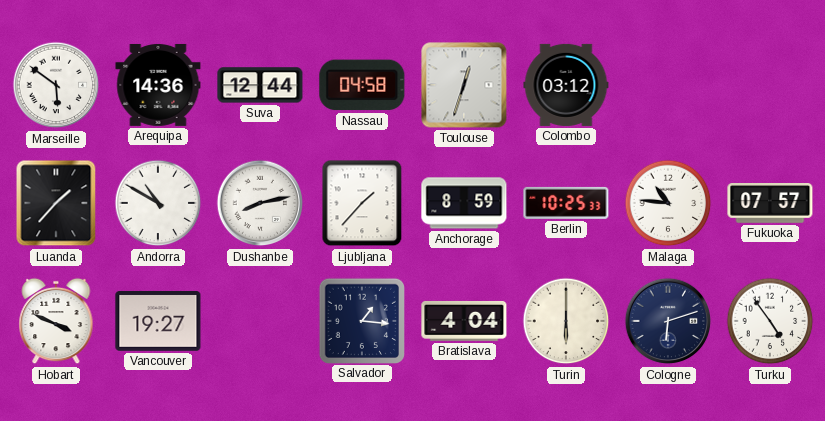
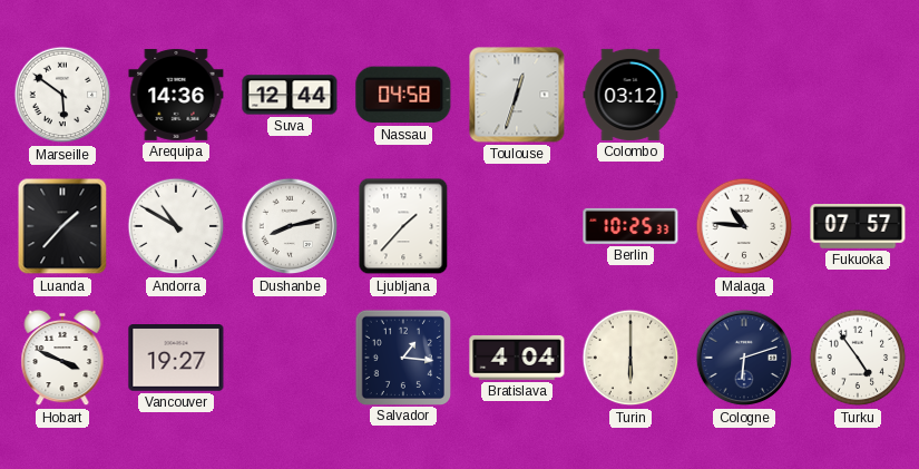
Anchorage: 8:59 -> none
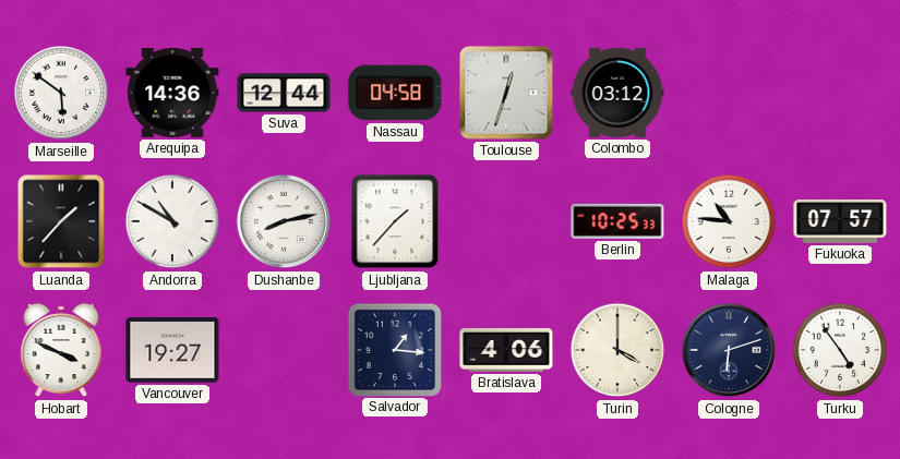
Bratislava: 4:04 -> 4:06
Turin: 6:00 -> 4:00
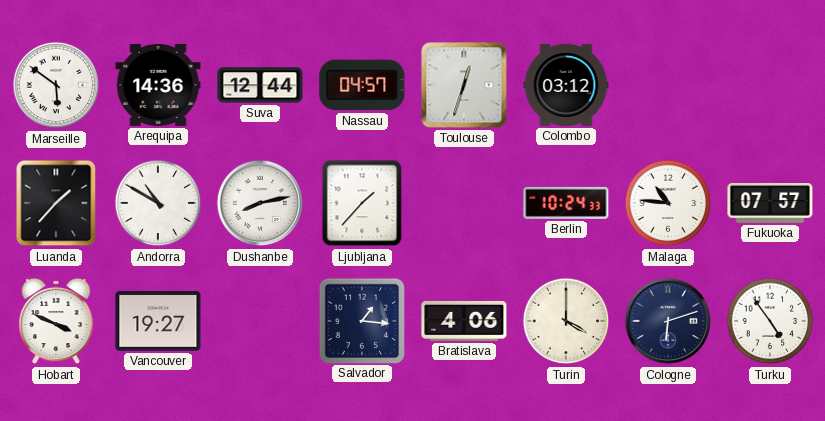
Nassau: 04:58 -> 04:57
Berlin: 10:25 -> 10:24
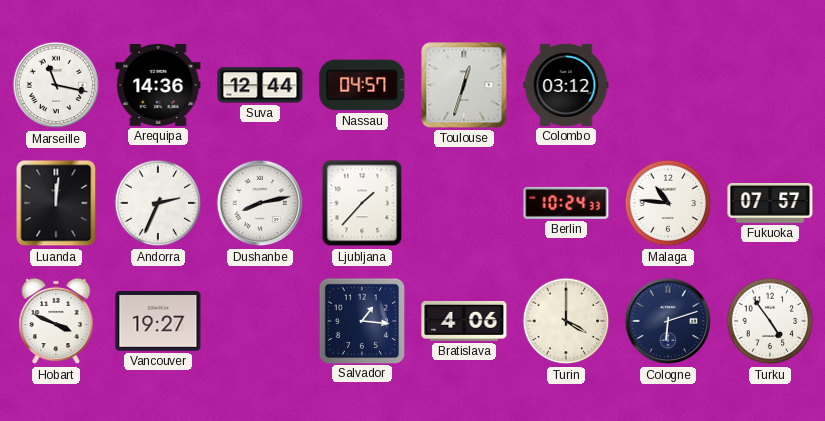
Marseille: 5:51 -> 11:17
Luanda: 1:37 -> 12:01
Andorra: 10:50 -> 2:34
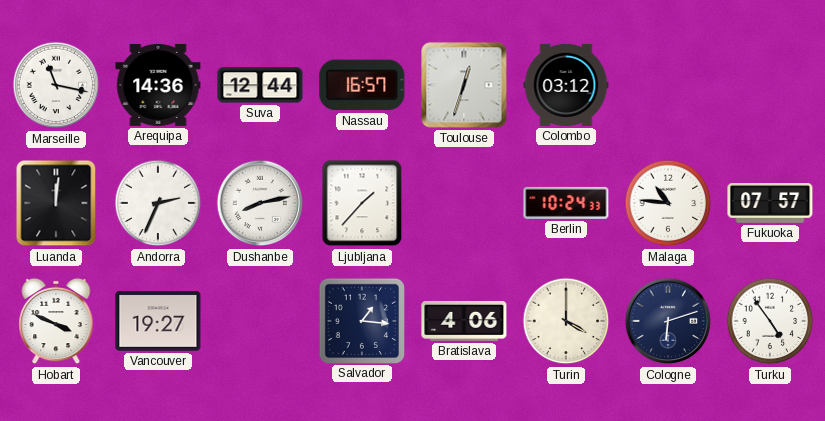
Nassau: 04:57 -> 16:57
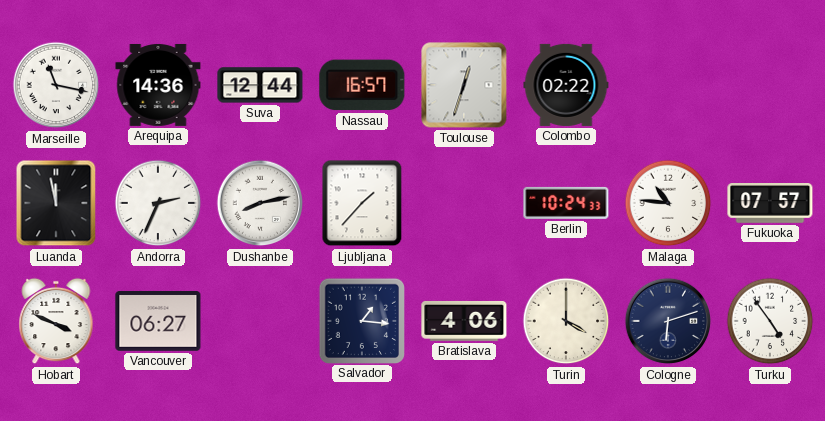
Colombo: 03:12 -> 02:22
Luanda: 12:01 -> 11:58
Vancouver: 19:27 -> 06:27
